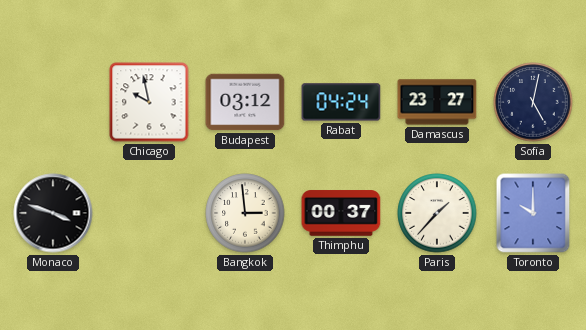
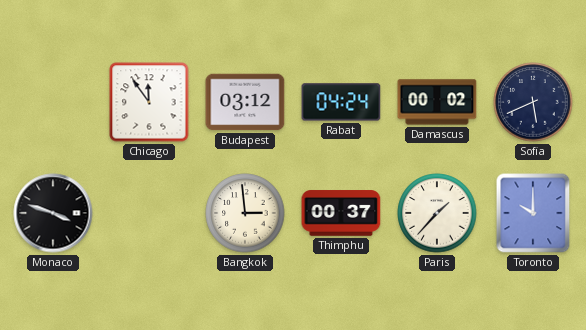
Chicago: 9:58 -> 11:54
Damascus: 23:27 -> 00:02
Sofia: 5:02 -> 5:41
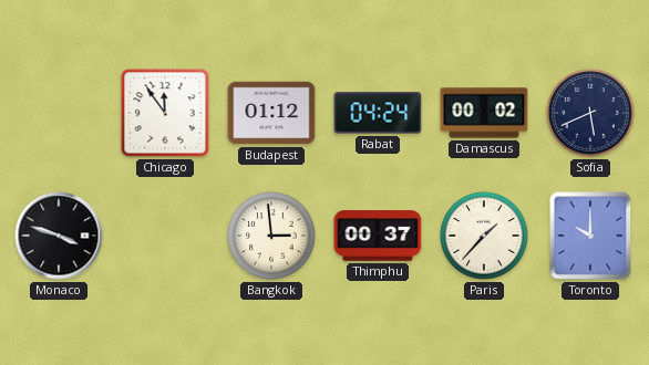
Budapest: 03:12 -> 01:12
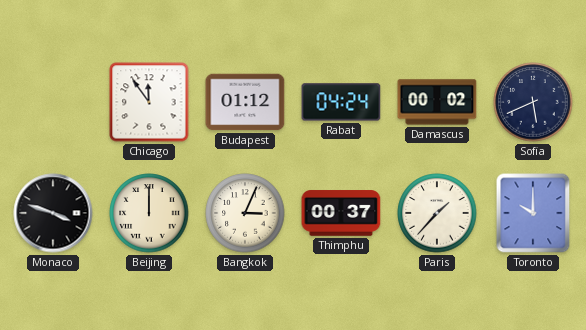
Beijing: none -> 12:00
Bangkok: 2:59 -> 3:04
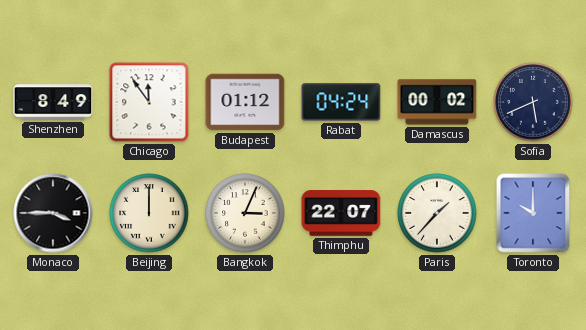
Shenzhen: none -> 8:49
Monaco: 3:48 -> 3:45
Thimphu: 00:37 -> 22:07
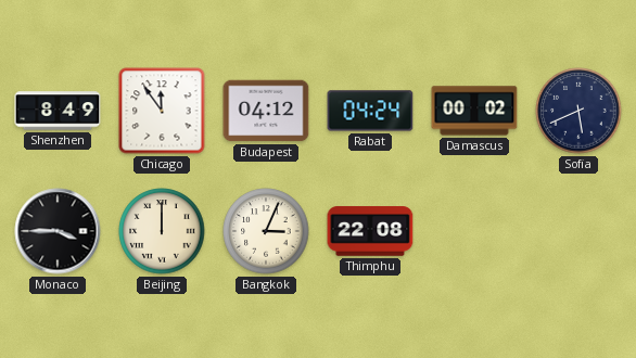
Budapest: 01:12 -> 04:12
Thimphu: 22:07 -> 22:08
Paris: 1:37 -> none
Toronto: 10:00 -> none
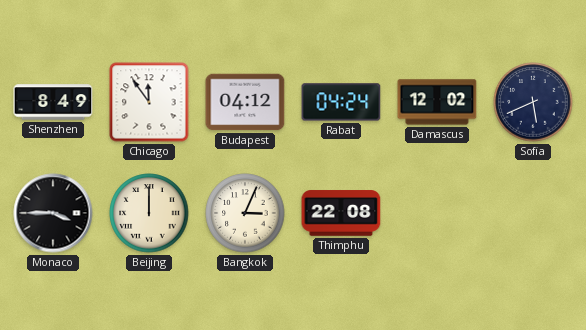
Damascus: 00:02 -> 12:02
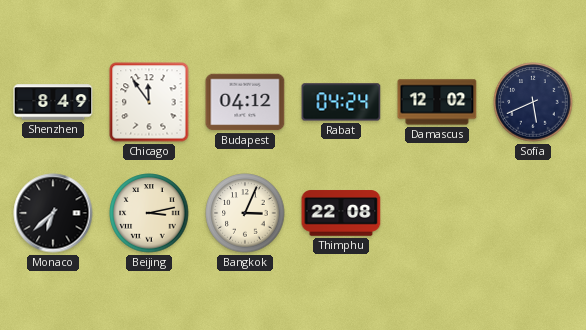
Monaco: 3:45 -> 6:38
Beijing: 12:00 -> 3:13
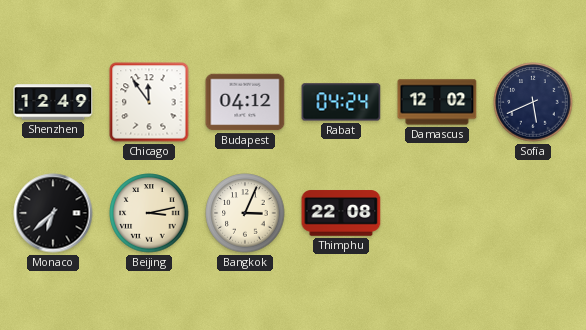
Shenzhen: 8:49 -> 12:49
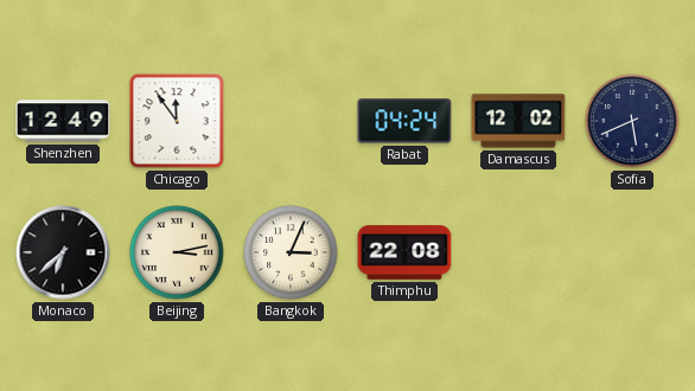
Budapest: 04:12 -> none
